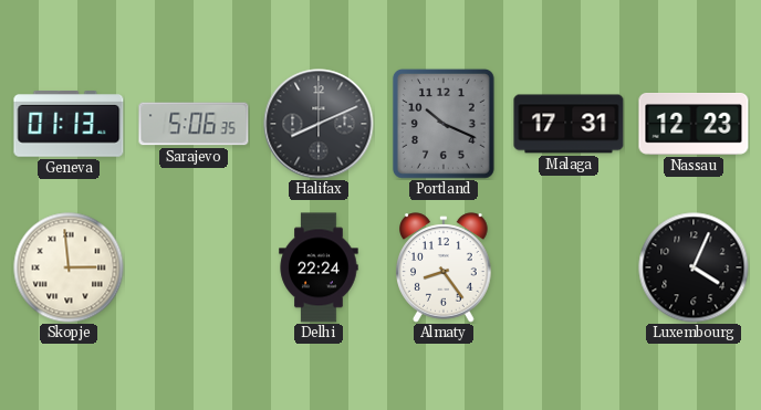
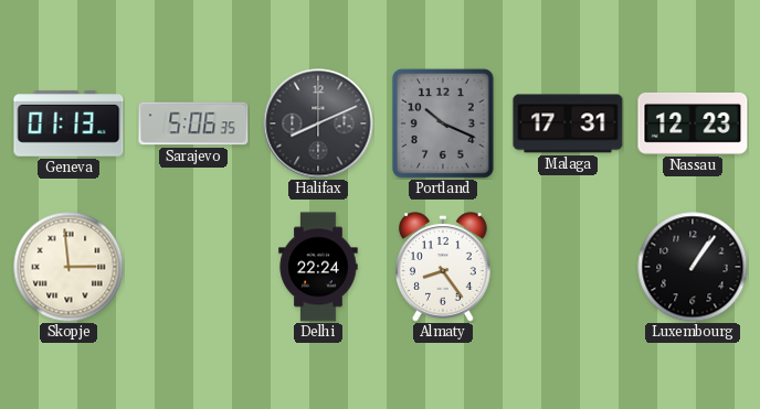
Luxembourg: 4:04 -> 1:06
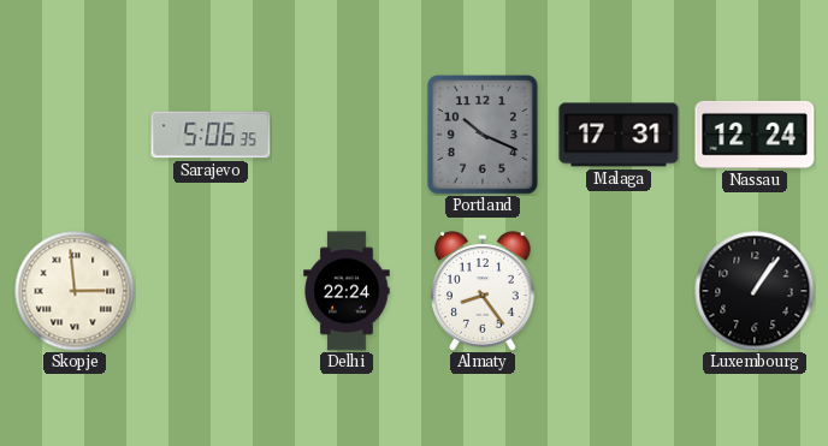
Geneva: 01:13 -> none
Halifax: 8:11 -> none
Nassau: 12:23 -> 12:24
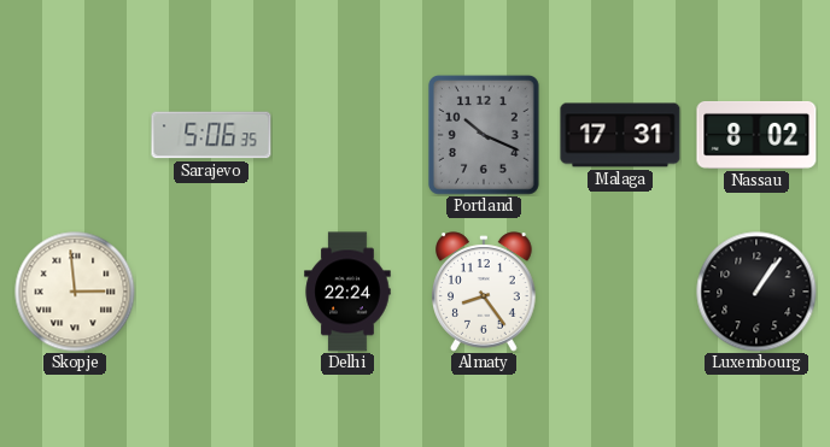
Nassau: 12:24 -> 8:02
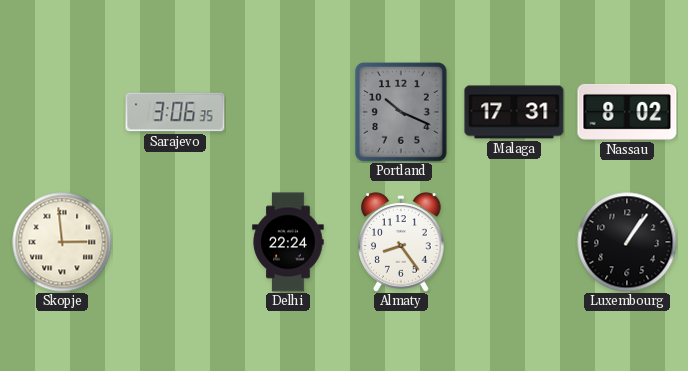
Sarajevo: 5:06 -> 3:06
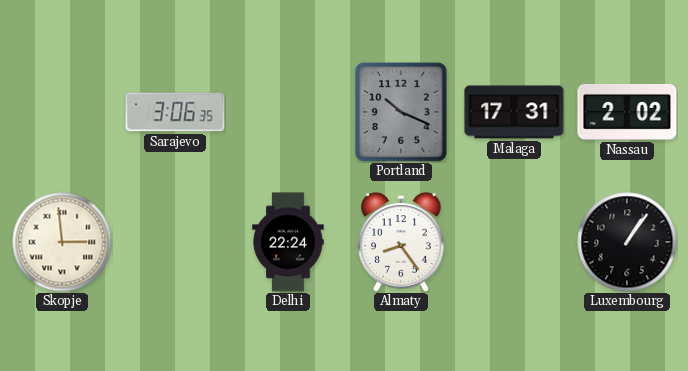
Nassau: 8:02 -> 2:02
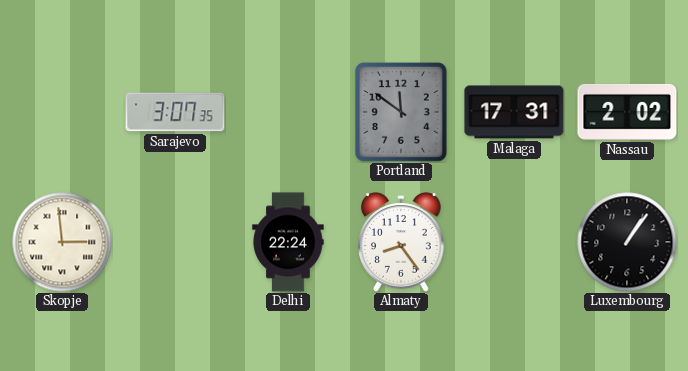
Sarajevo: 3:06 -> 3:07
Portland: 10:19 -> 11:51
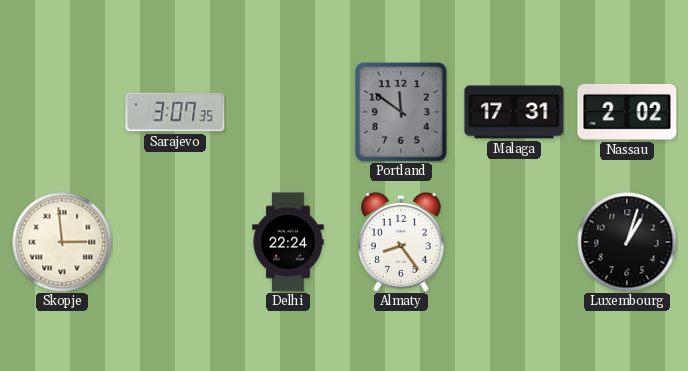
Luxembourg: 1:06 -> 1:03
